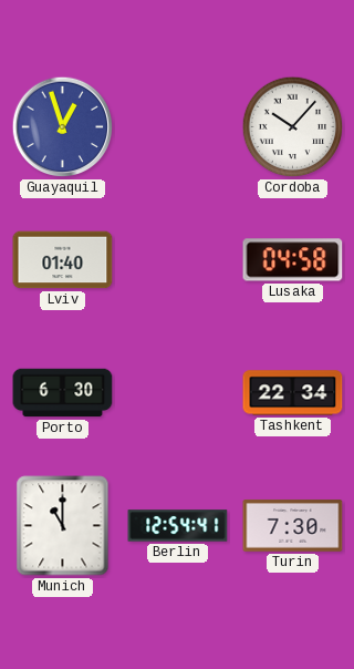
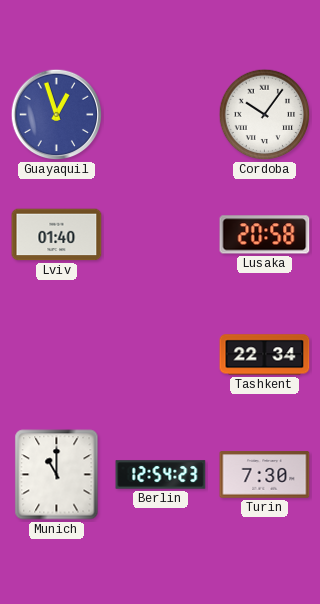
Cordoba: 10:07 -> 10:06
Lusaka: 04:58 -> 20:58
Porto: 6:30 -> none
Berlin: 12:54:41 -> 12:54:23
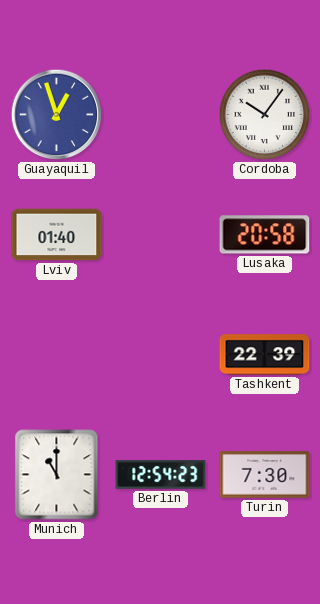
Tashkent: 22:34 -> 22:39
